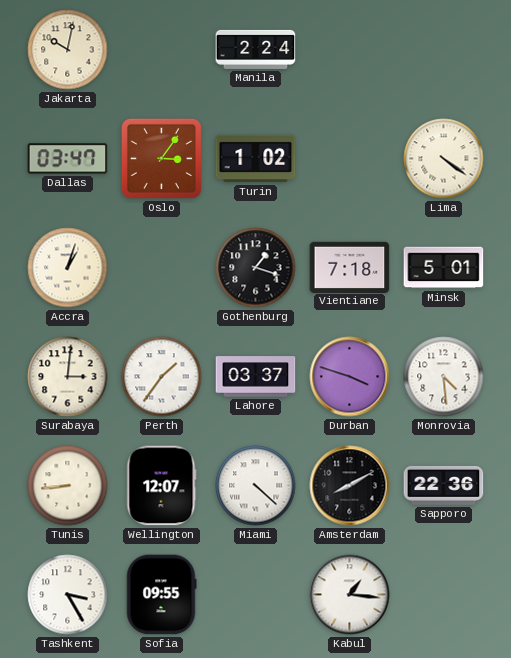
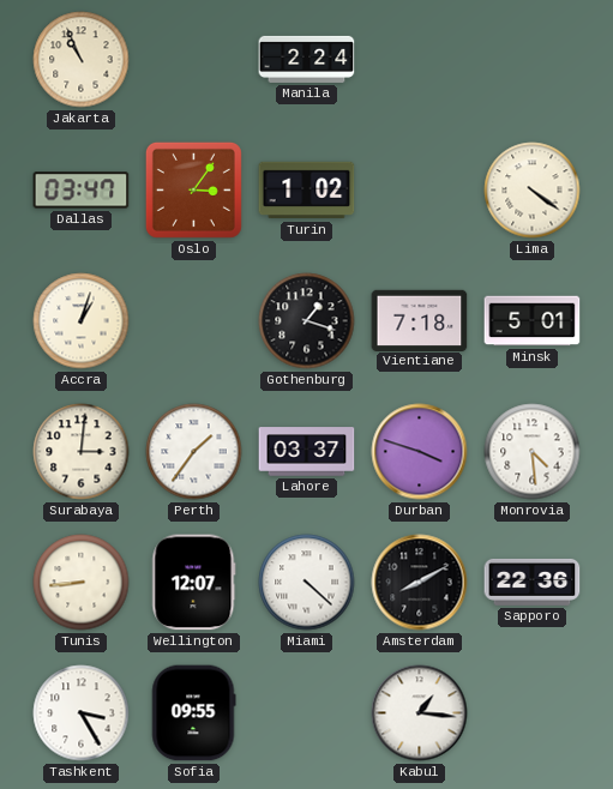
Jakarta: 10:02 -> 10:56
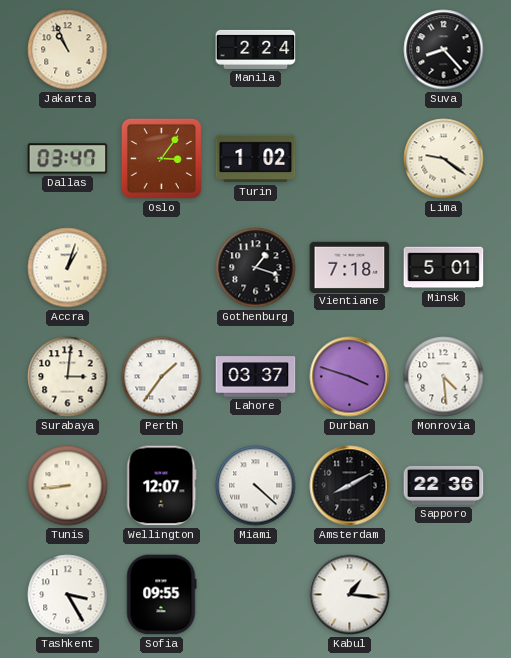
Suva: none -> 8:23
Lima: 4:21 -> 9:21
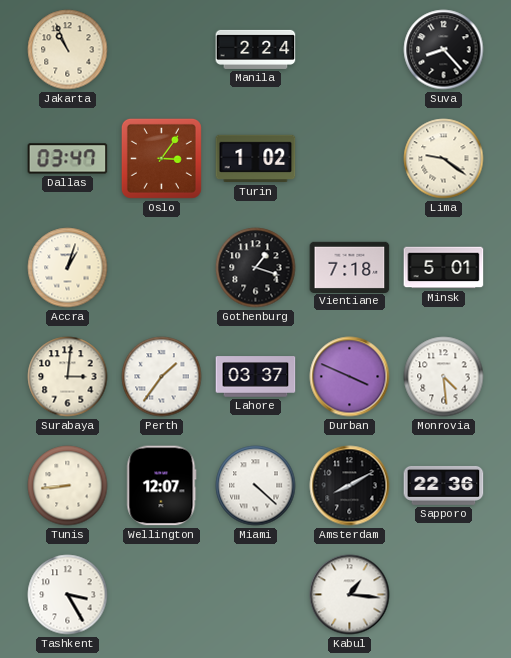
Durban: 3:48 -> 3:49
Sofia: 09:55 -> none
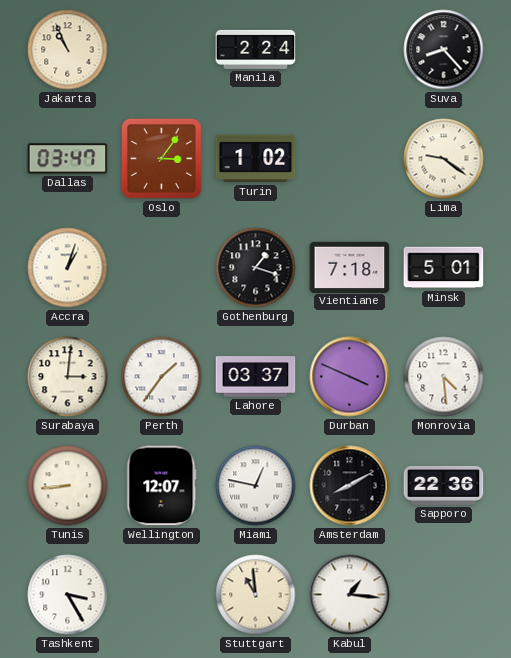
Miami: 4:22 -> 12:47
Stuttgart: none -> 10:59
